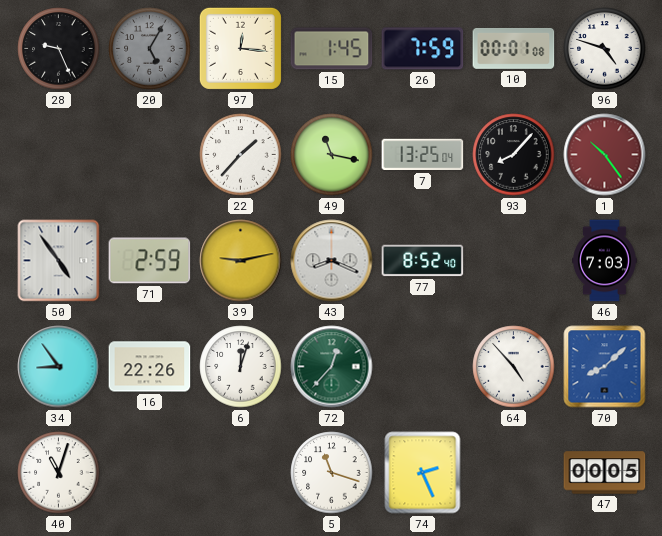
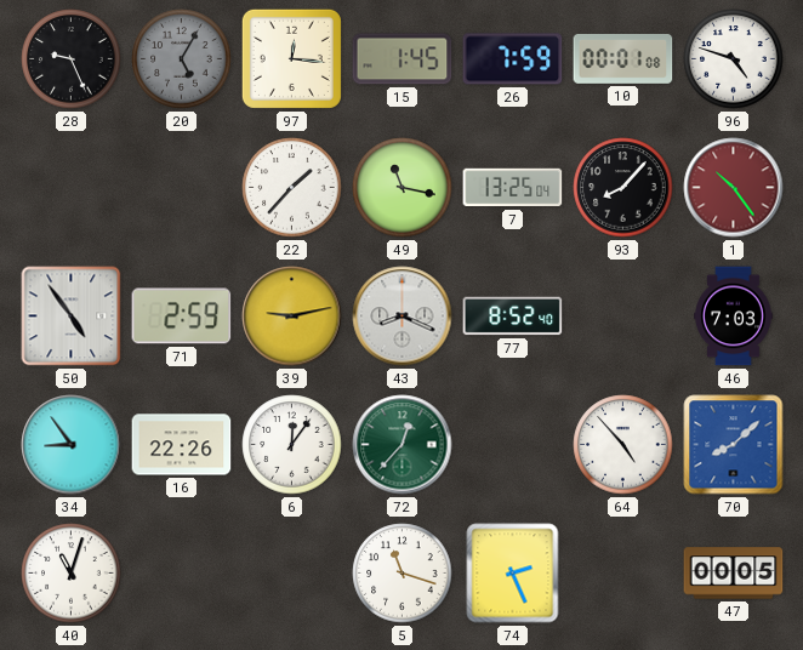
6: 12:03 -> 12:06
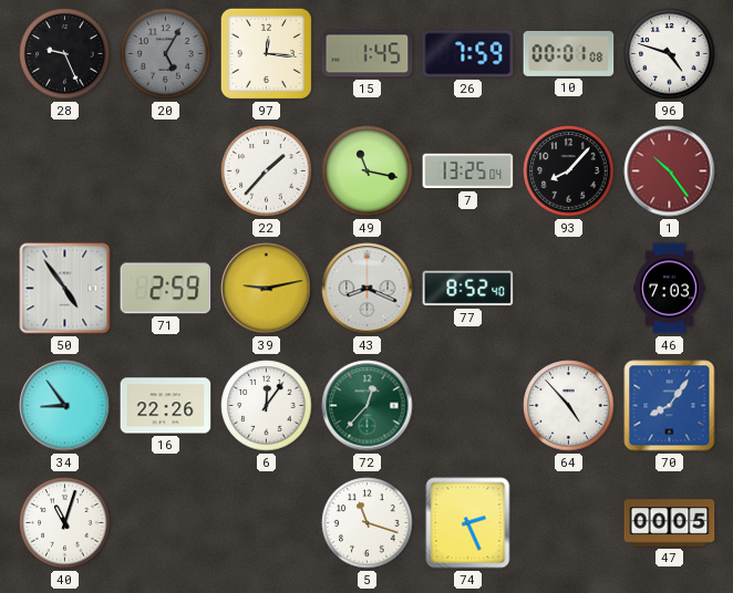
70: 8:08 -> 8:06
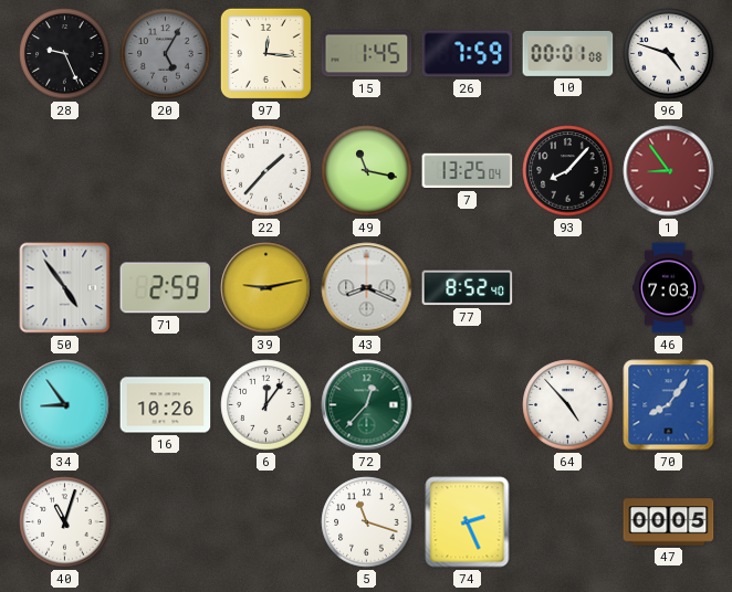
1: 10:24 -> 8:54
16: 22:26 -> 10:26
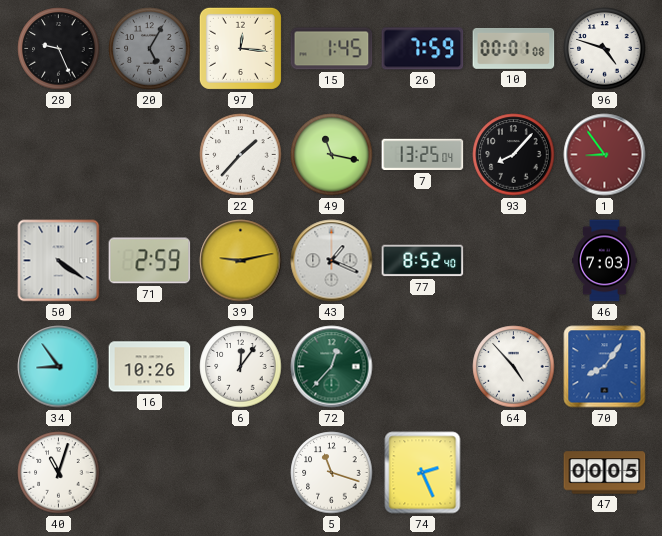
50: 4:54 -> 4:21
43: 8:19 -> 1:19
